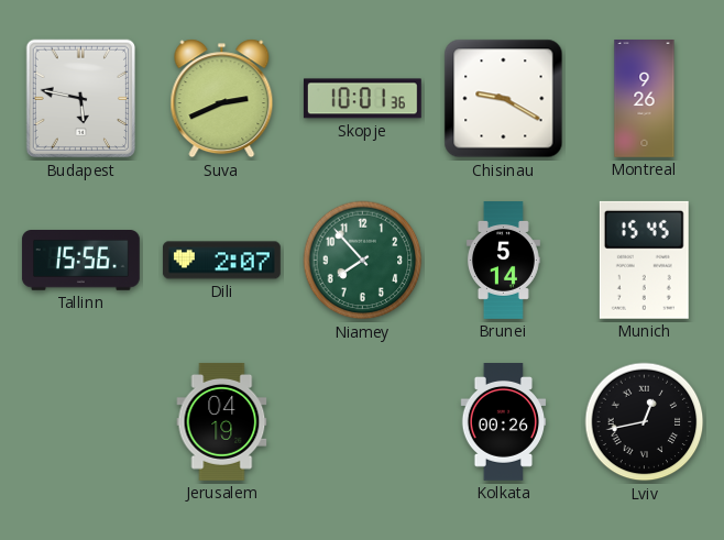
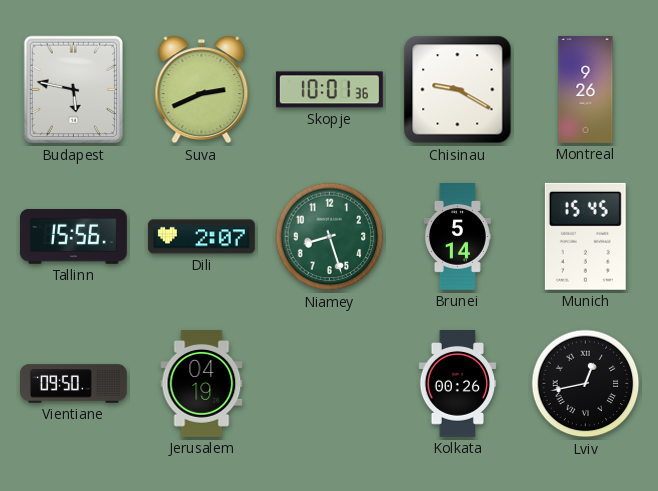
Niamey: 7:53 -> 8:27
Vientiane: none -> 09:50
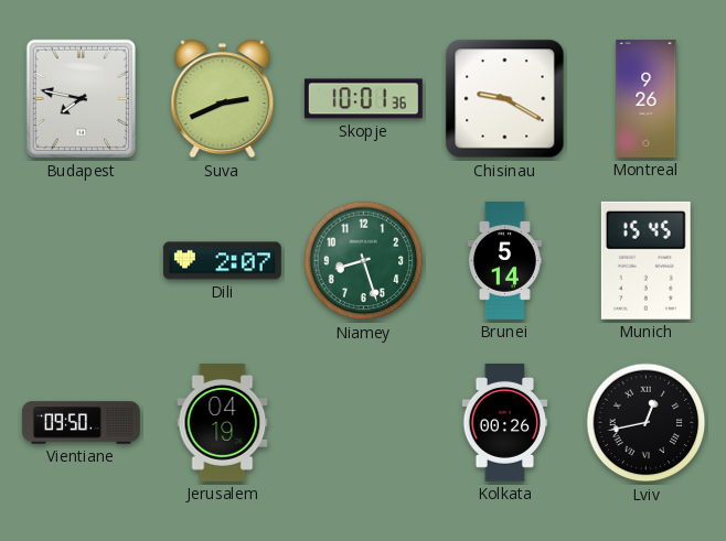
Budapest: 5:47 -> 7:47
Tallinn: 15:56 -> none
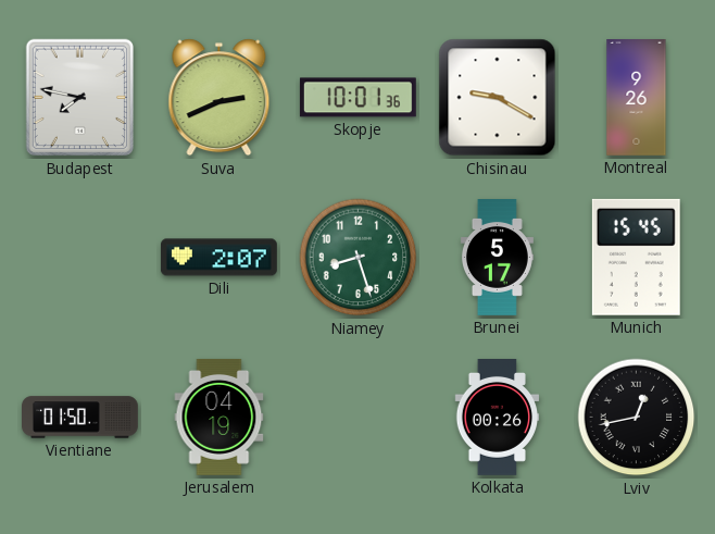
Brunei: 5:14 -> 5:17
Vientiane: 09:50 -> 01:50
